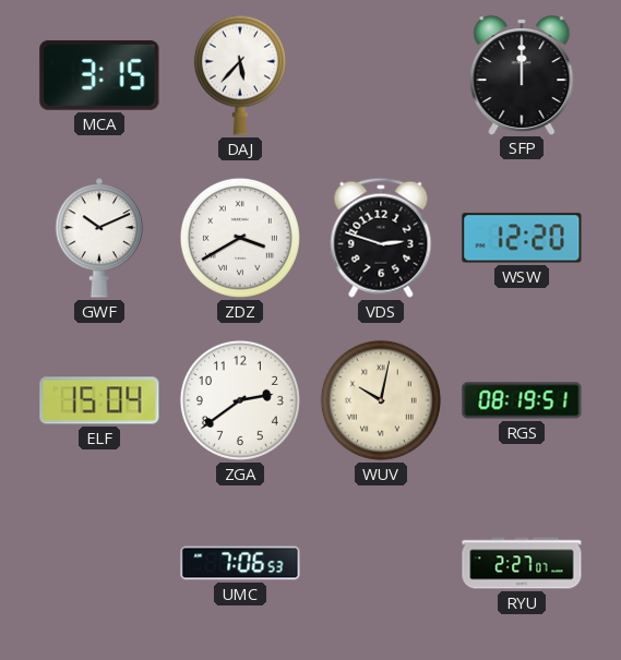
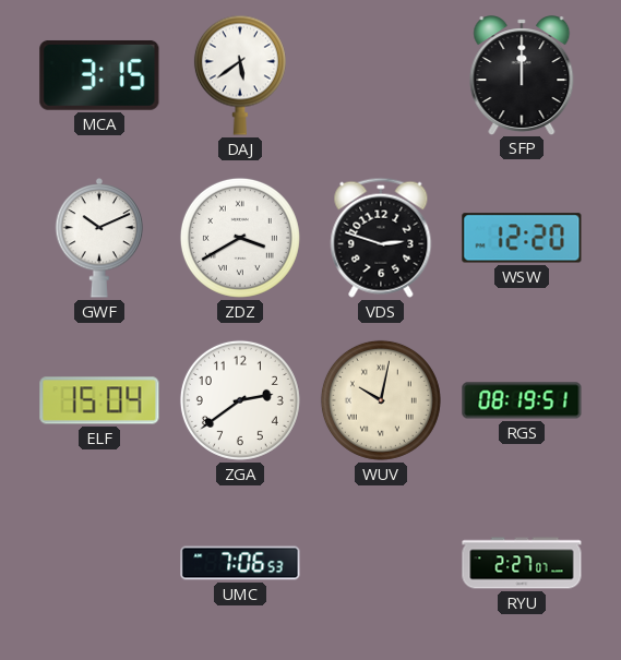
DAJ: 5:37 -> 5:39
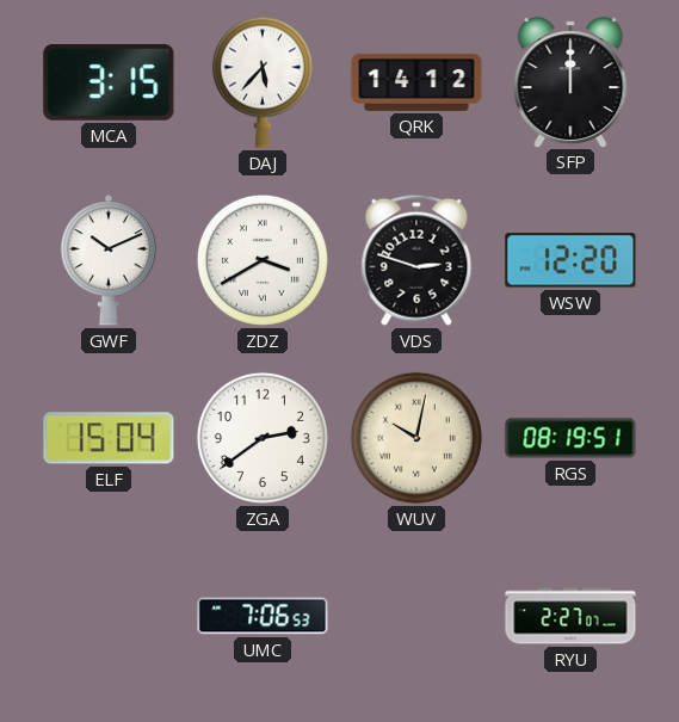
DAJ: 5:39 -> 5:37
QRK: none -> 14:12
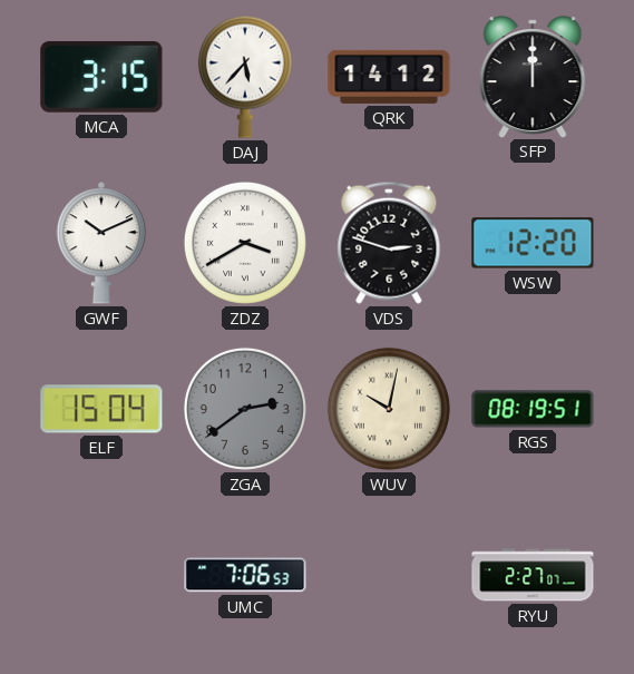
ZGA dial: white -> grey
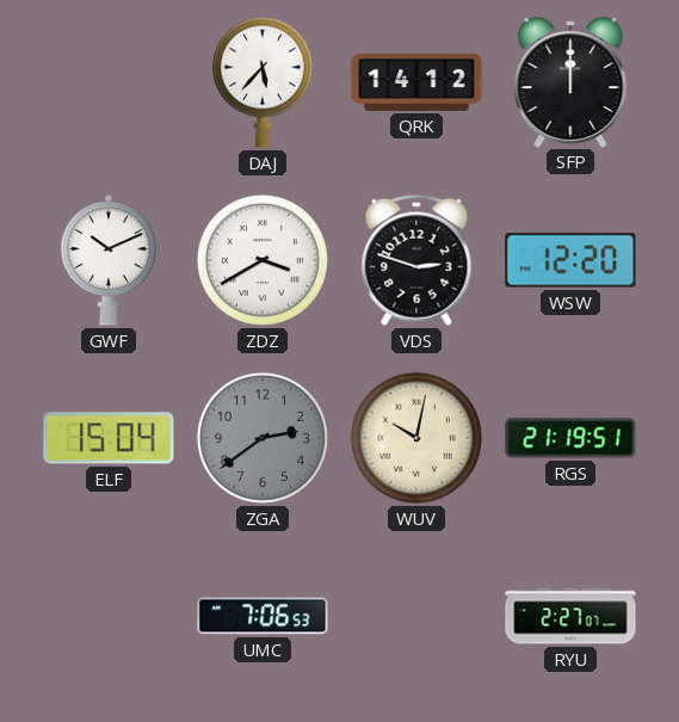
MCA: 3:15 -> none
RGS: 08:19 -> 21:19
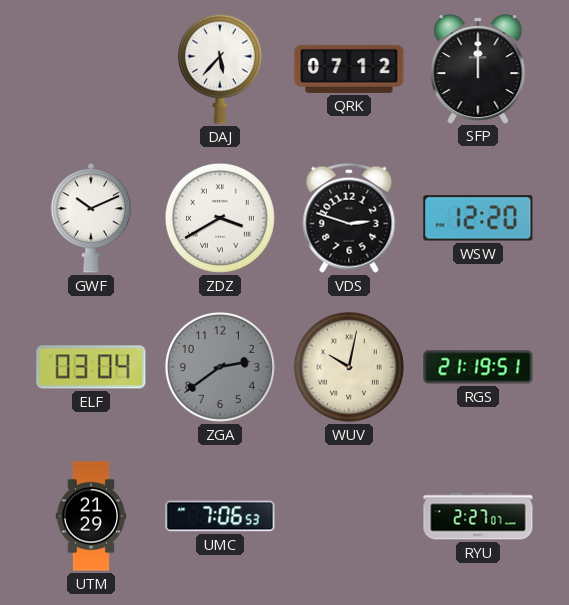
QRK: 14:12 -> 07:12
ELF: 15:04 -> 03:04
UTM: none -> 21:29
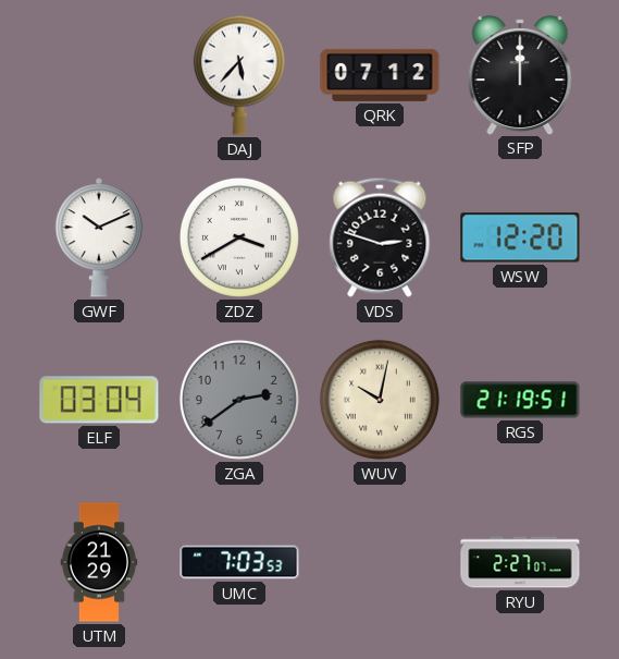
UMC: 7:06 -> 7:03
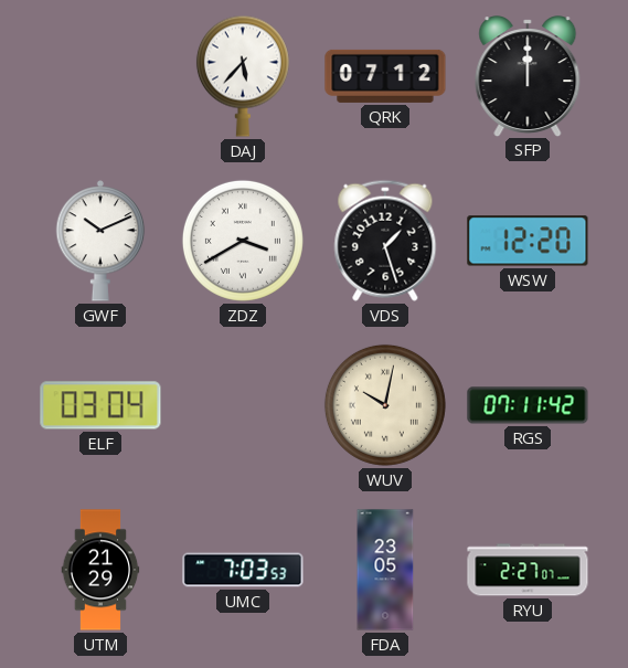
VDS: 2:48 -> 1:27
ZGA: 2:39 -> none
RGS: 21:19 -> 07:11
FDA: none -> 23:05
